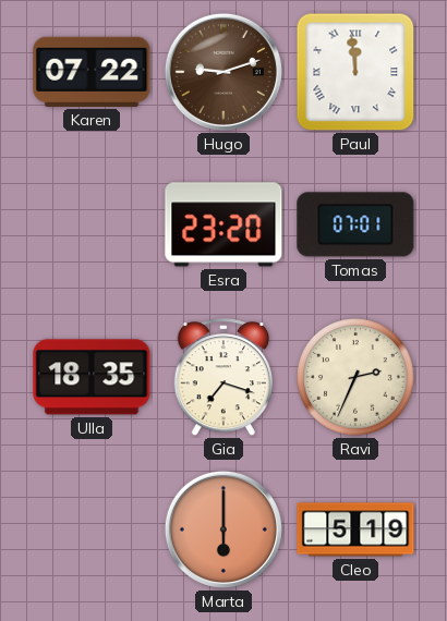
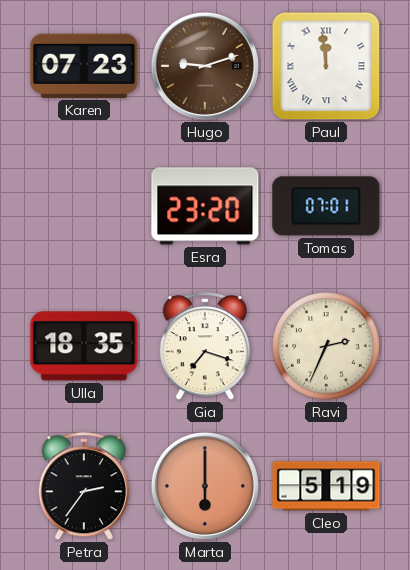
Karen: 07:22 -> 07:23
Petra: none -> 2:36
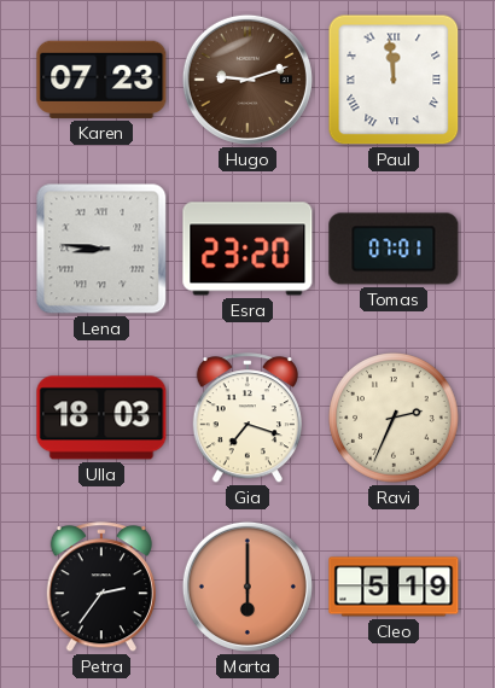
Lena: none -> 8:46
Ulla: 18:35 -> 18:03
